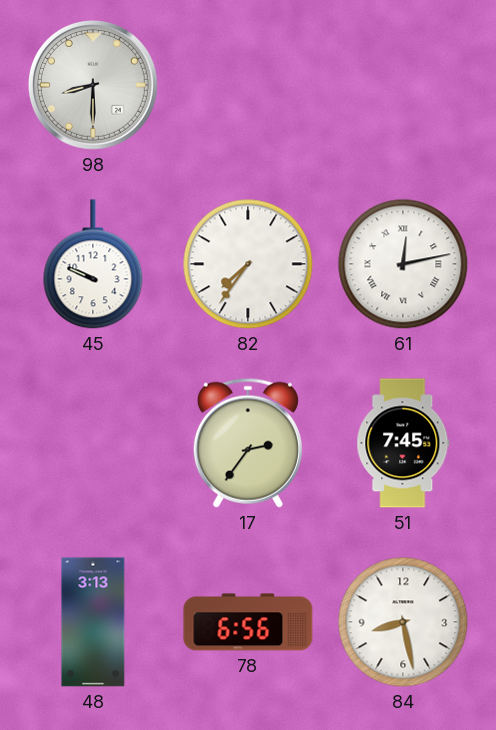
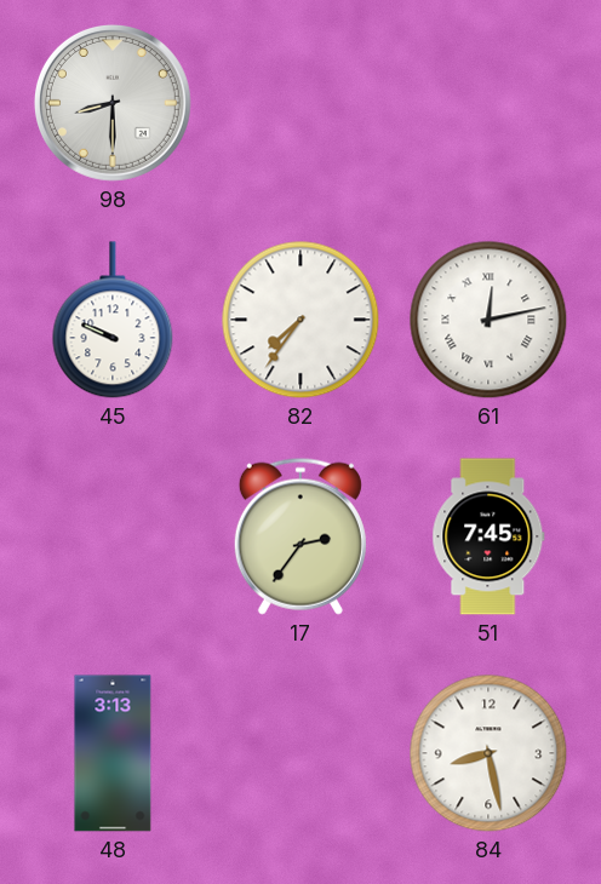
78: 6:56 -> none
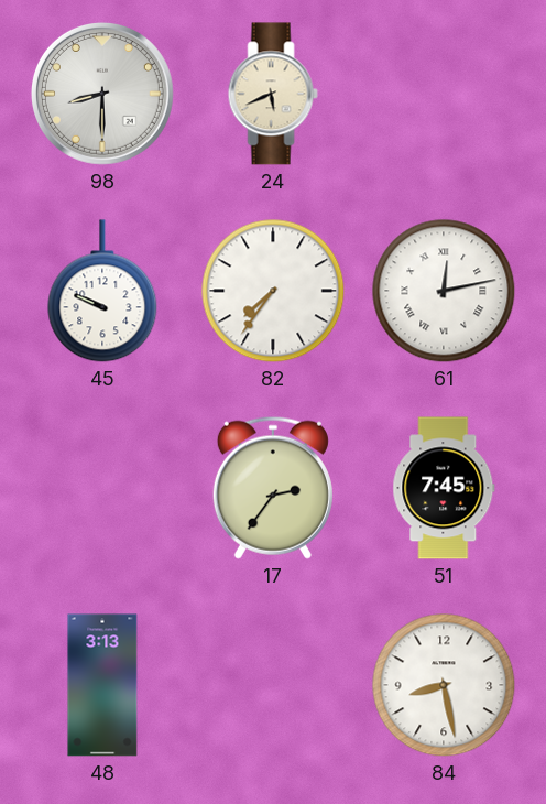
24: none -> 5:41
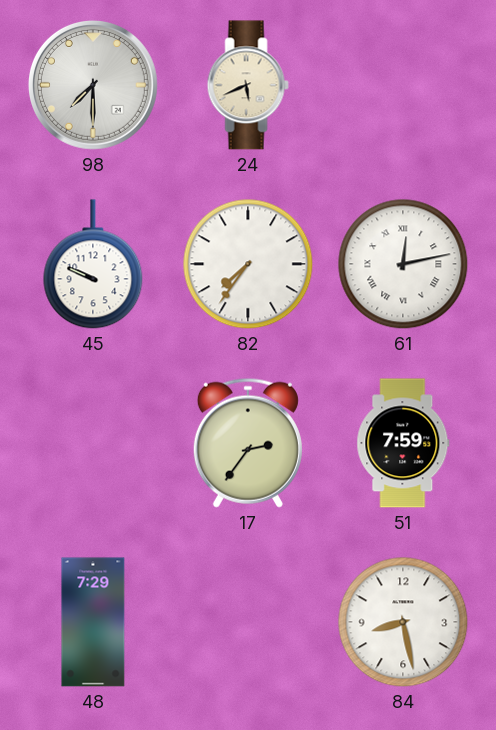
98: 8:30 -> 7:30
51: 7:45 -> 7:59
48: 3:13 -> 7:29
